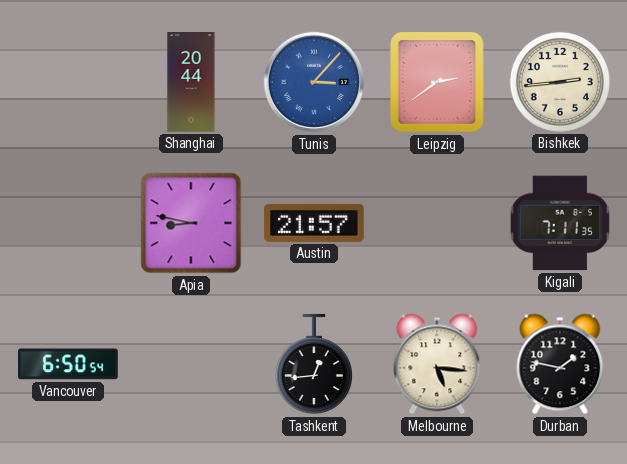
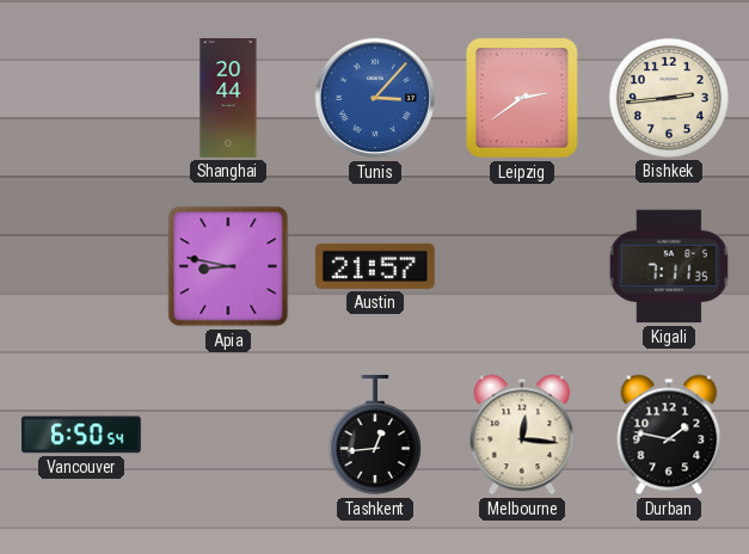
Melbourne: 5:16 -> 12:16
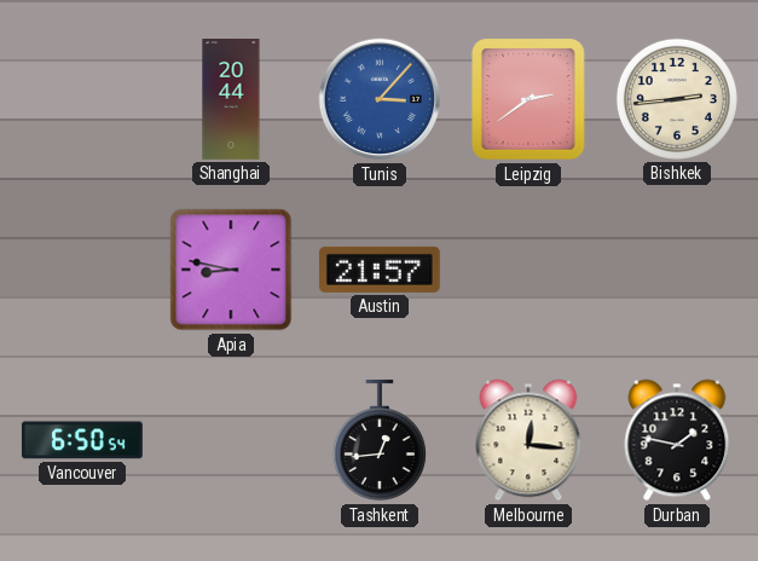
Kigali: 7:11 -> none
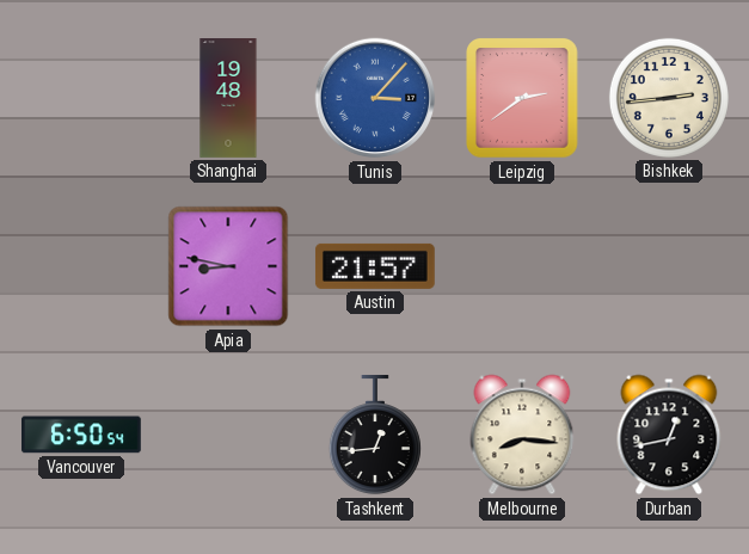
Shanghai: 20:44 -> 19:48
Melbourne: 12:16 -> 8:16
Durban: 1:47 -> 12:43
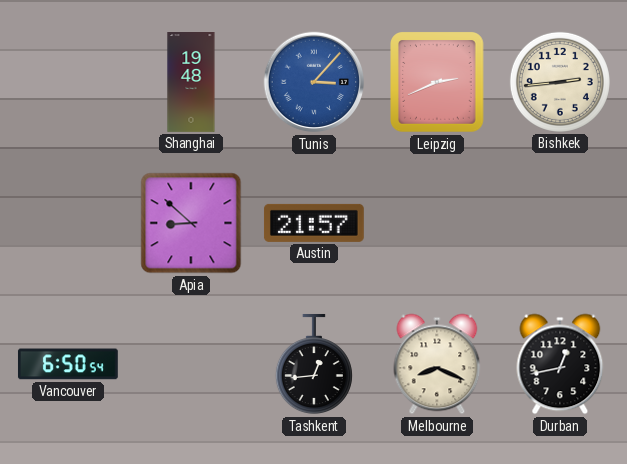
Leipzig: 2:39 -> 2:41
Apia: 8:47 -> 8:52
Melbourne: 8:16 -> 8:19
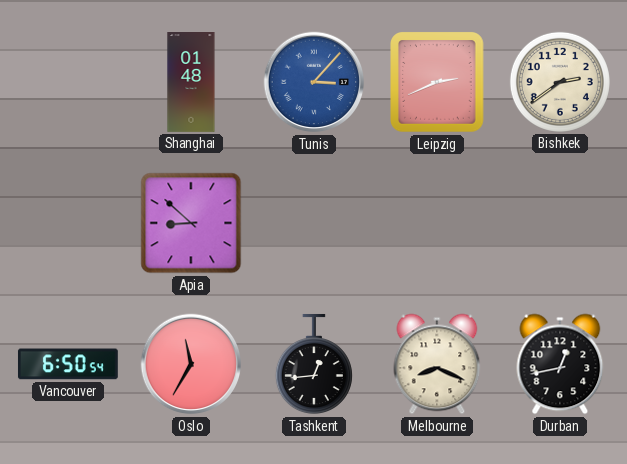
Shanghai: 19:48 -> 01:48
Bishkek: 2:44 -> 2:39
Austin: 21:57 -> none
Oslo: none -> 11:35
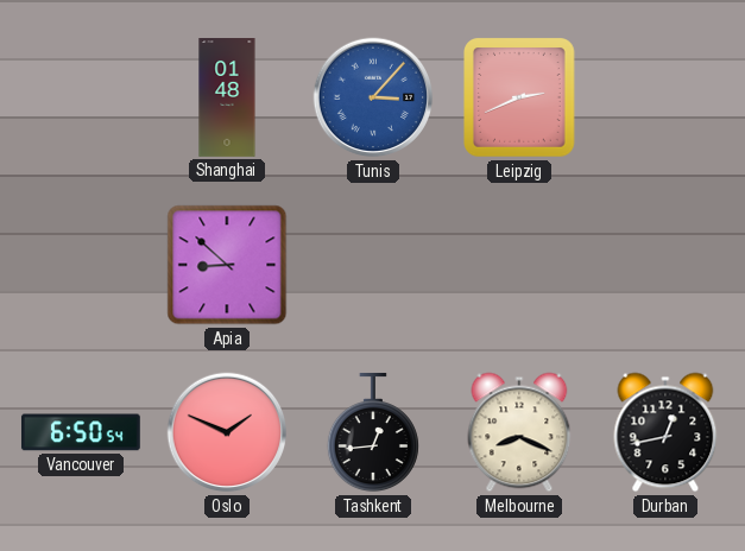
Bishkek: 2:39 -> none
Oslo: 11:35 -> 1:49
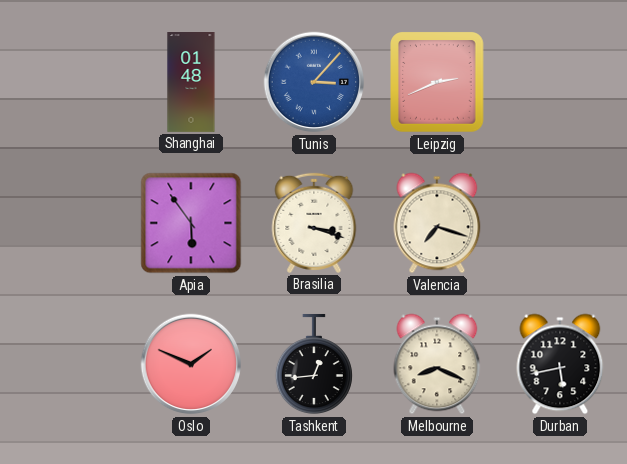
Apia: 8:52 -> 5:54
Brasilia: none -> 3:18
Valencia: none -> 7:18
Vancouver: 6:50 -> none
Durban: 12:43 -> 5:43
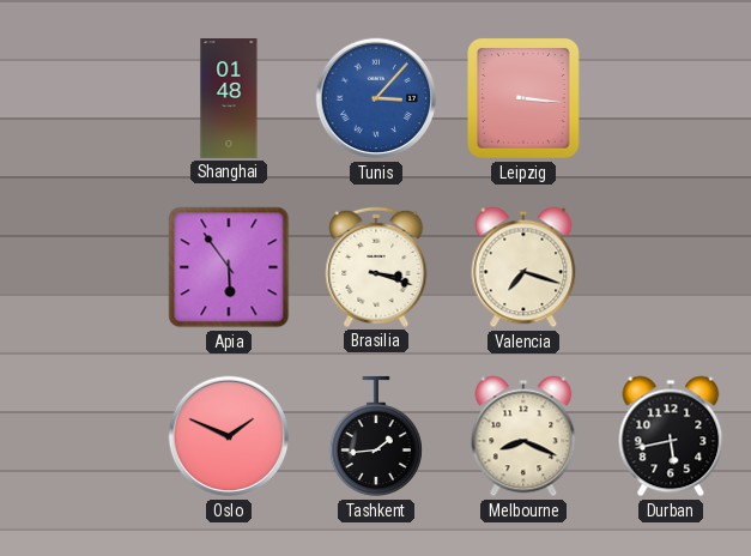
Leipzig: 2:41 -> 3:16
Tashkent: 12:44 -> 1:44
